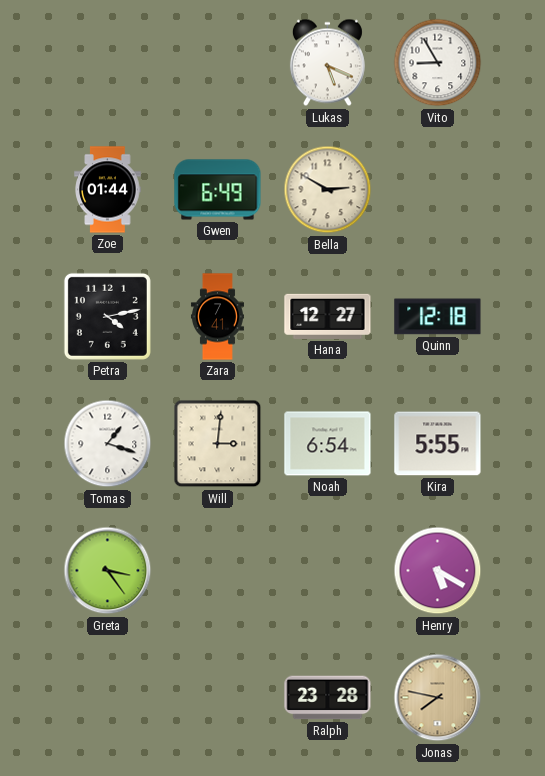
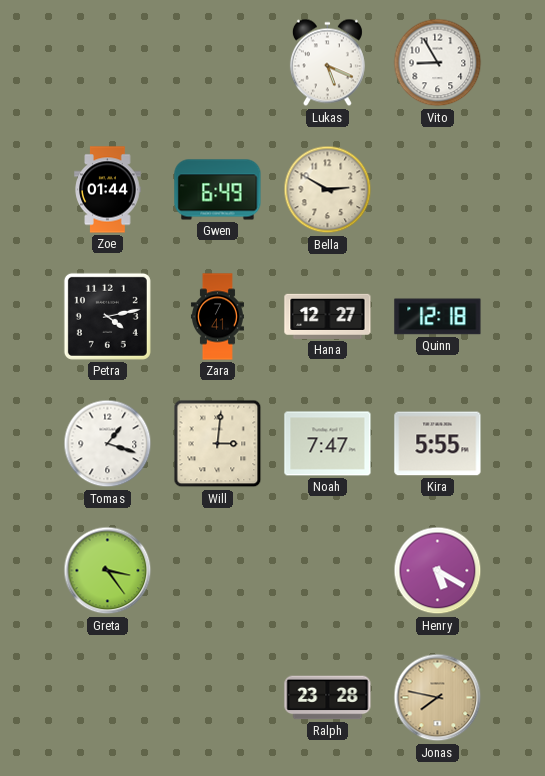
Noah: 6:54 -> 7:47
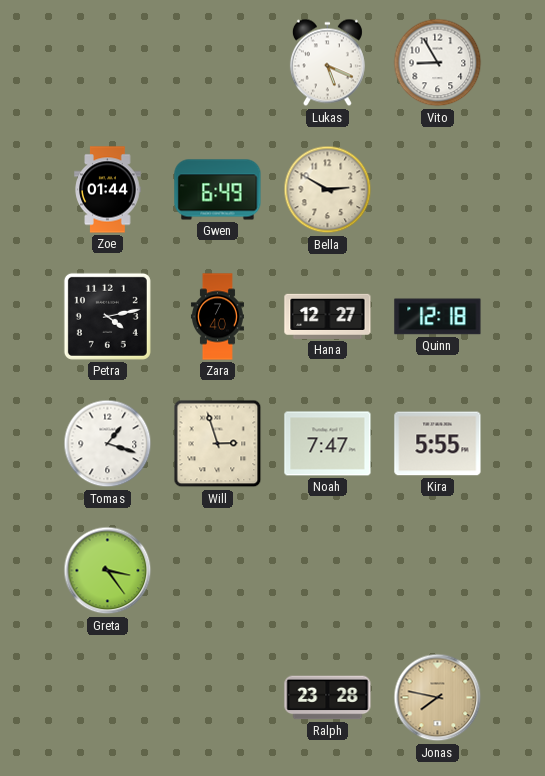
Zara: 7:41 -> 7:40
Will: 3:01 -> 2:57
Henry: 5:20 -> none
